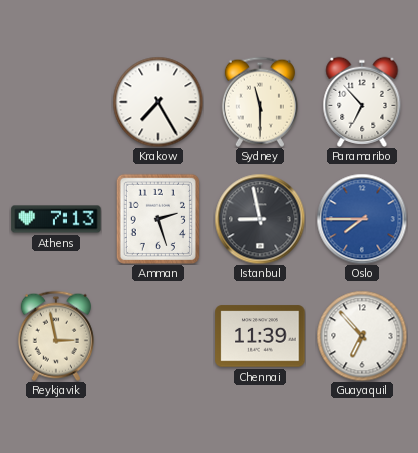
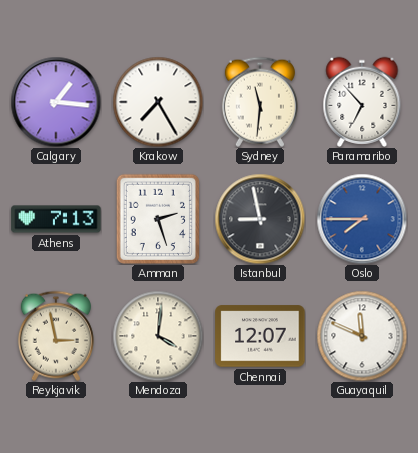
Calgary: none -> 1:16
Sydney: 11:30 -> 11:31
Mendoza: none -> 4:01
Chennai: 11:39 -> 12:07
Guayaquil: 6:53 -> 11:49
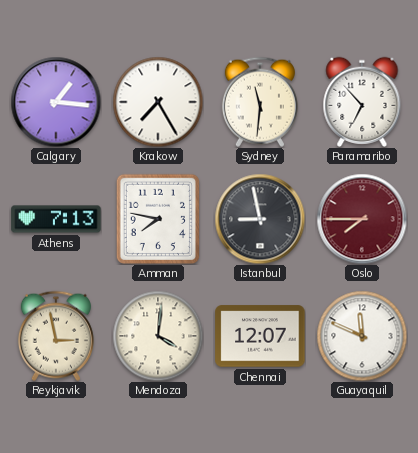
Amman: 2:27 -> 7:47
Oslo dial: blue -> burgundy
